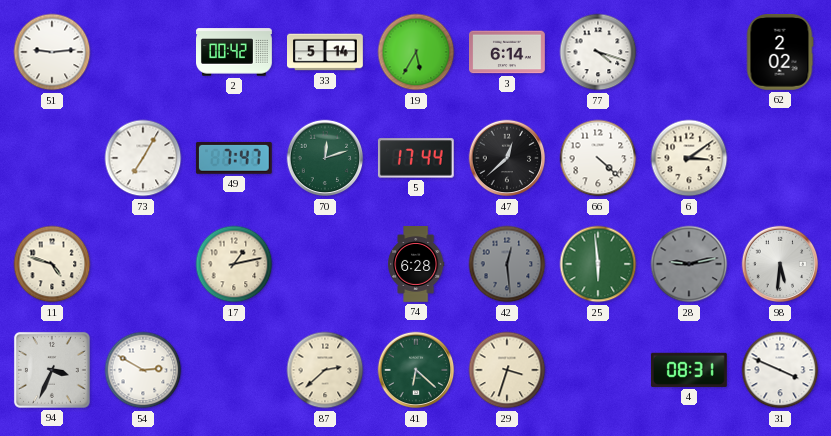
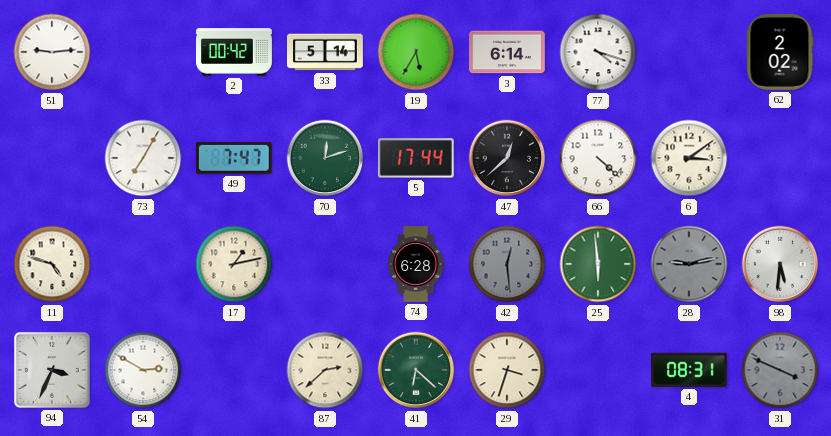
31 dial: white -> grey
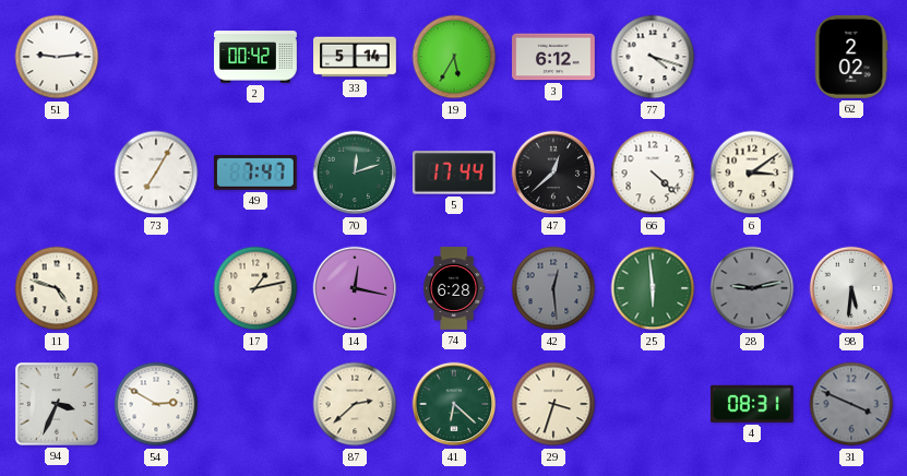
3: 6:14 -> 6:12
14: none -> 12:17
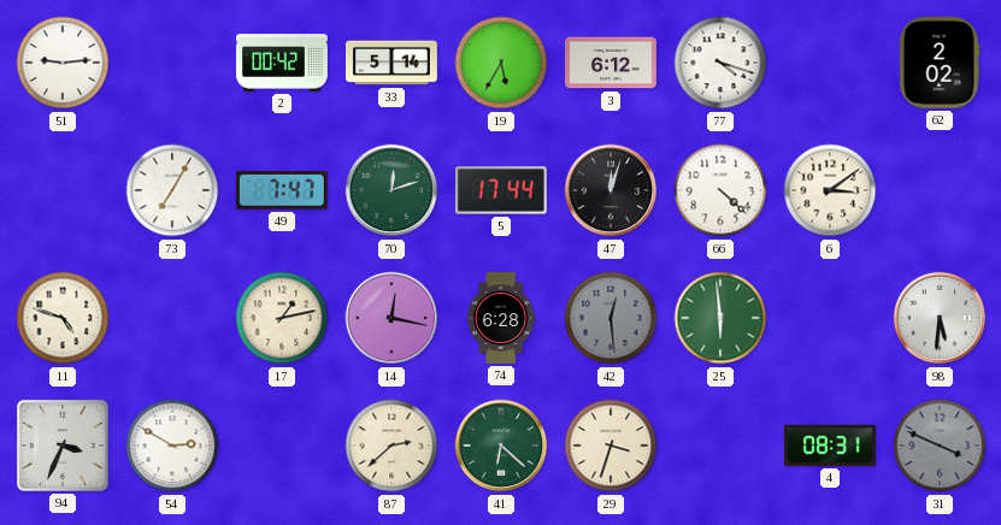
47: 12:38 -> 12:03
28: 9:13 -> none
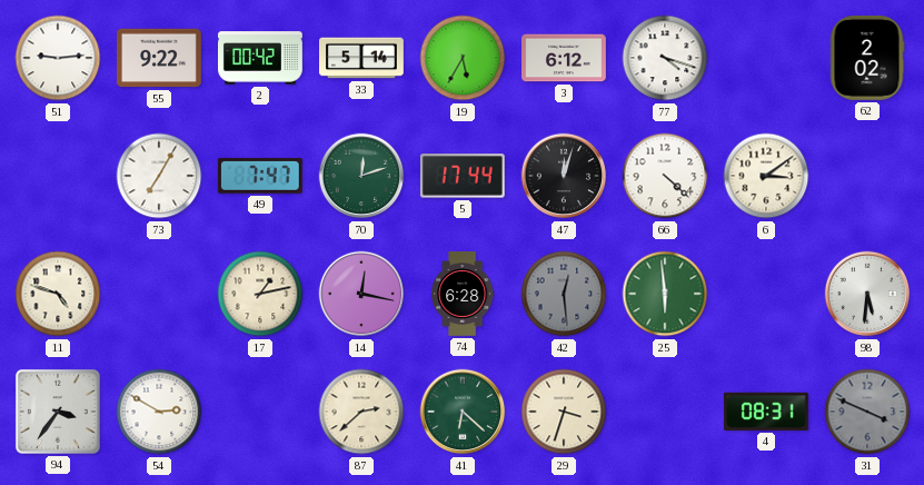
55: none -> 9:22
94: 3:34 -> 3:36
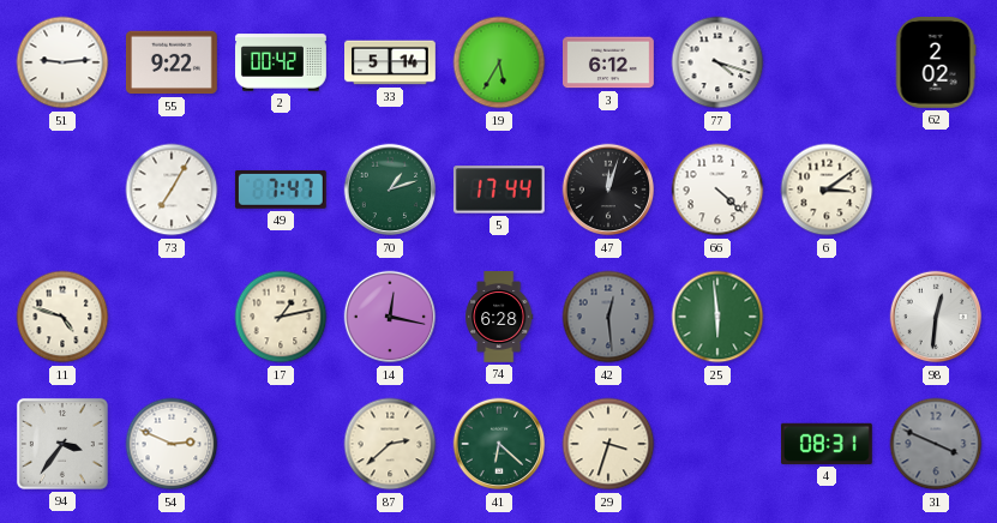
70: 12:12 -> 1:12
98: 5:31 -> 12:31
54: 2:50 -> 2:49
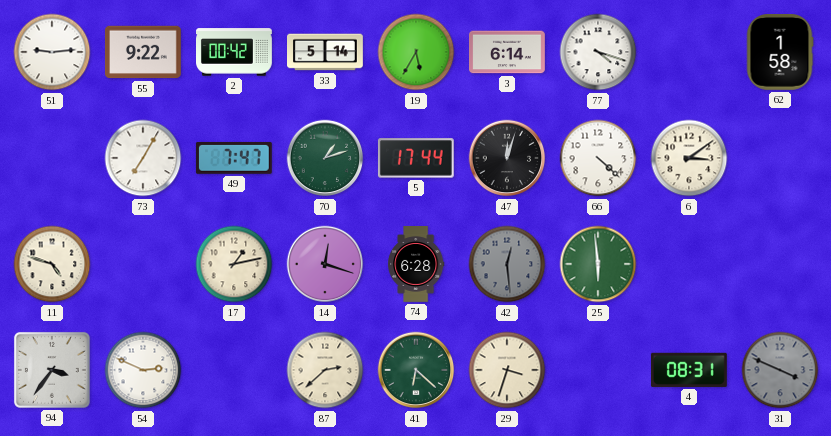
3: 6:12 -> 6:14
62: 2:02 -> 1:58
14: 12:17 -> 12:18
98: 12:31 -> none
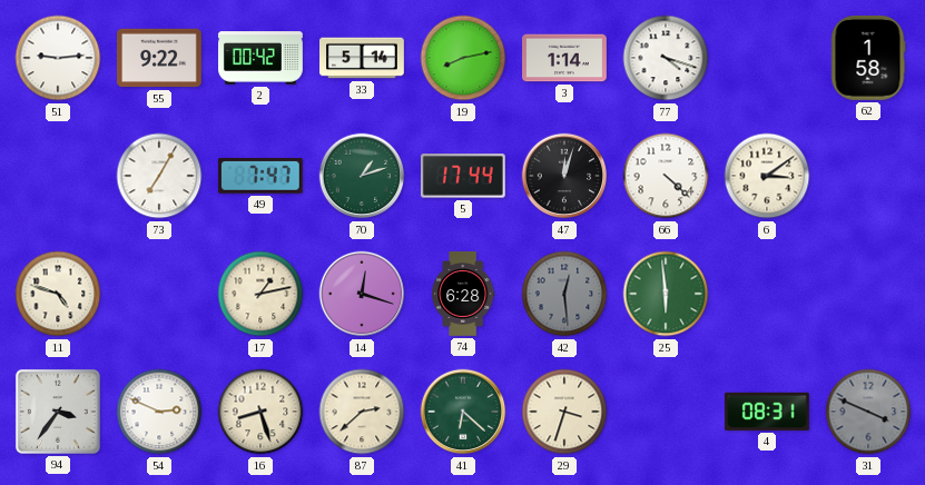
19: 5:35 -> 8:13
3: 6:14 -> 1:14
16: none -> 8:27
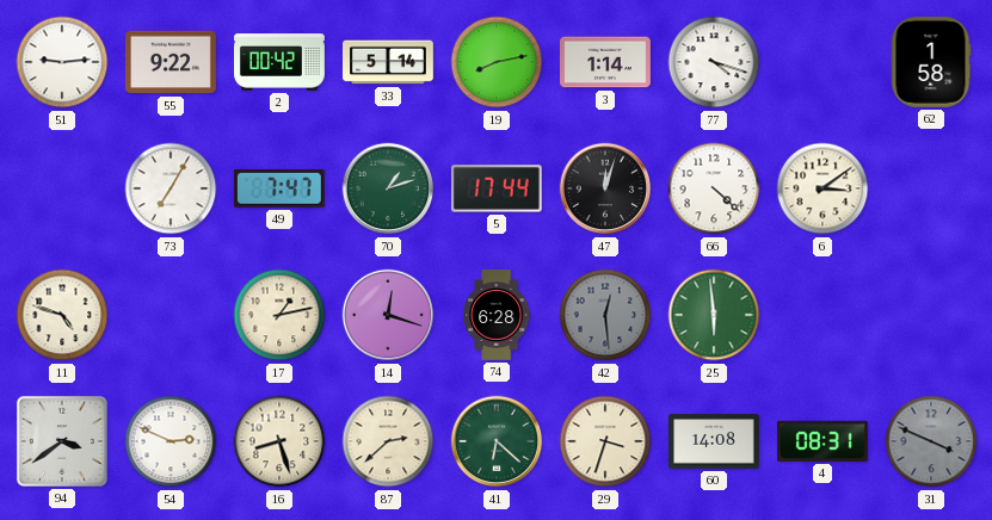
94: 3:36 -> 3:39
60: none -> 14:08
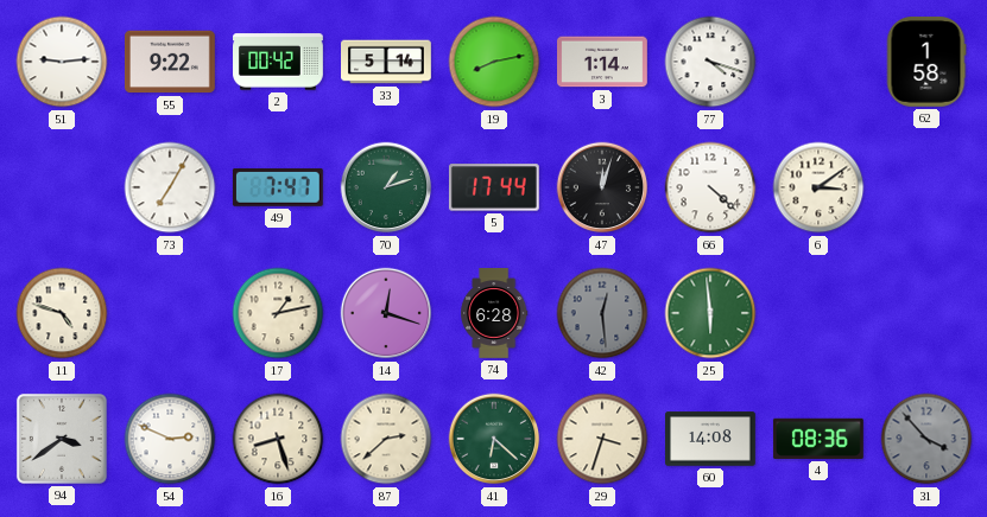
4: 08:31 -> 08:36
31: 3:49 -> 3:53
